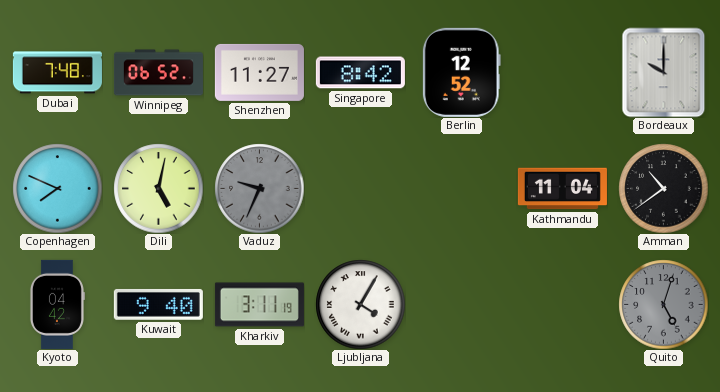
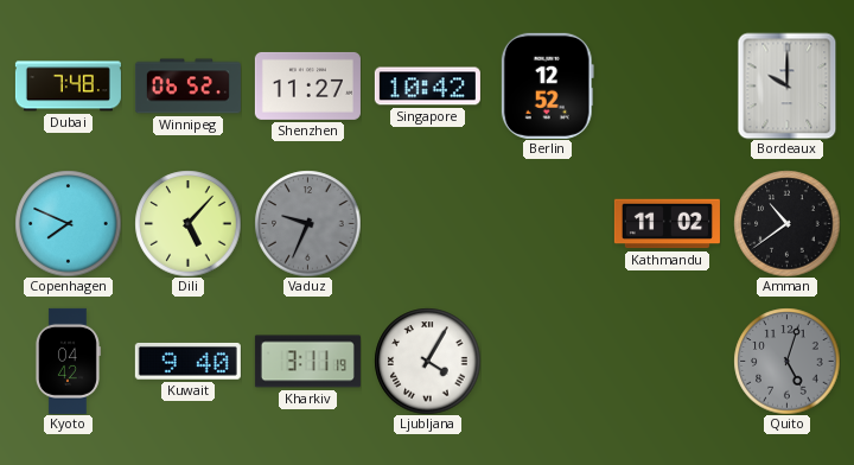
Singapore: 8:42 -> 10:42
Dili: 5:02 -> 5:07
Kathmandu: 11:04 -> 11:02
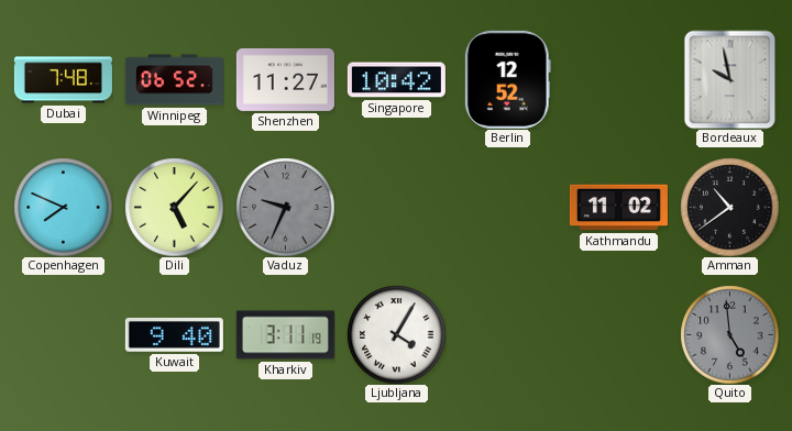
Bordeaux: 10:00 -> 9:58
Kyoto: 04:42 -> none
Quito: 5:03 -> 4:59
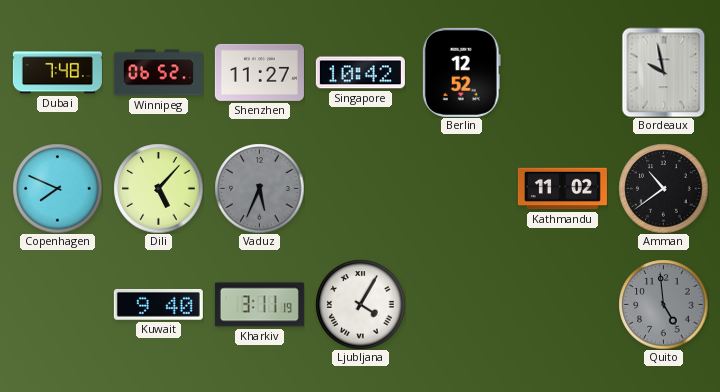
Vaduz: 9:34 -> 5:34
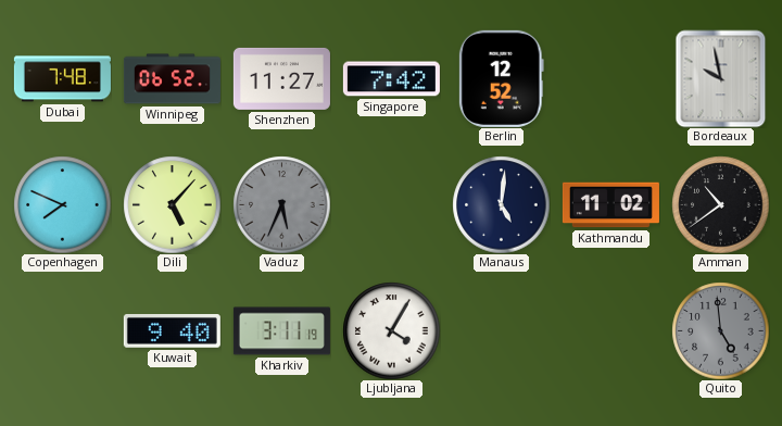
Singapore: 10:42 -> 7:42
Manaus: none -> 5:01
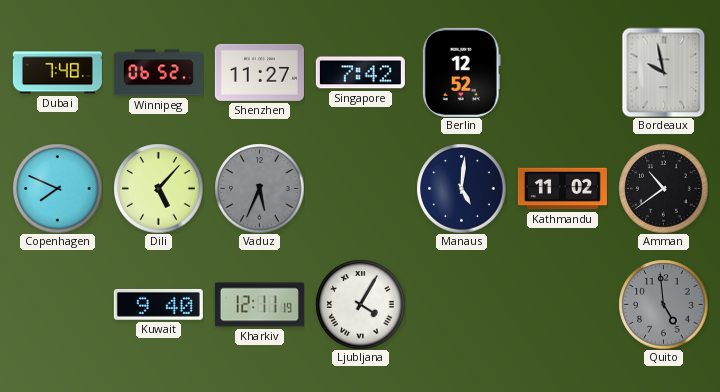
Kharkiv: 3:11 -> 12:11
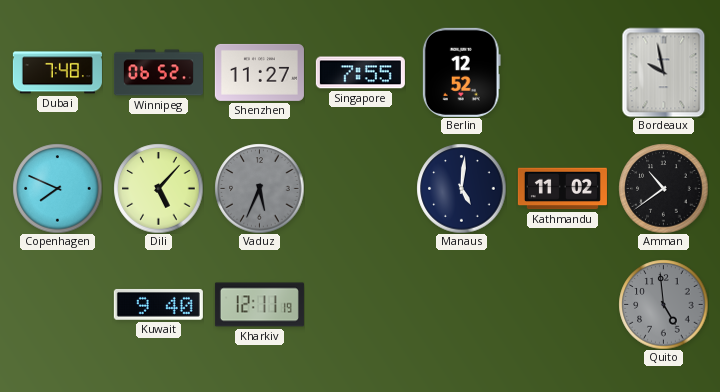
Singapore: 7:42 -> 7:55
Ljubljana: 4:05 -> none
